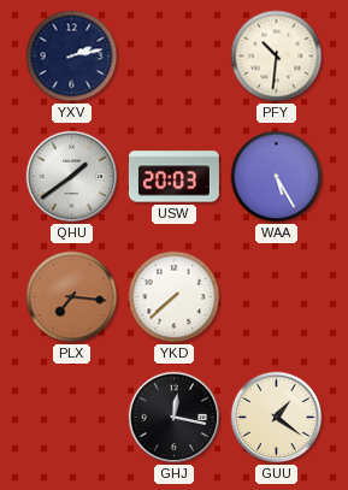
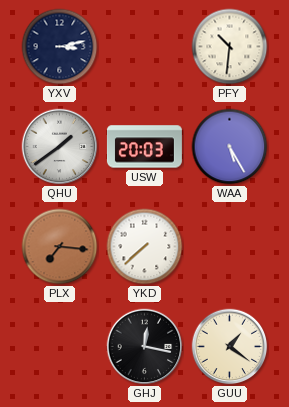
YXV: 2:13 -> 3:13
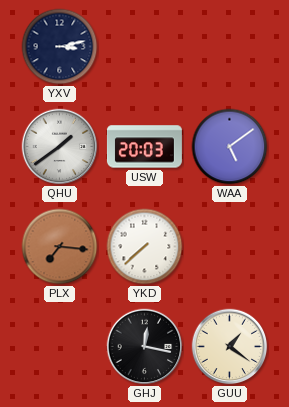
PFY: 10:31 -> none
WAA: 5:25 -> 5:09
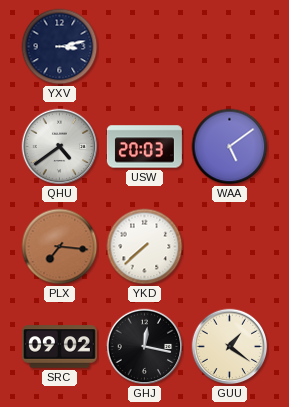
QHU: 1:39 -> 4:39
SRC: none -> 09:02
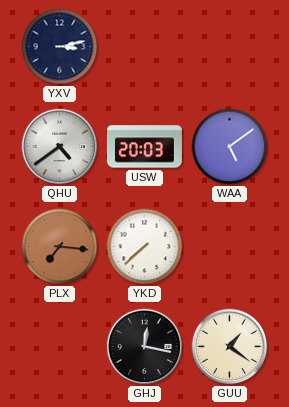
SRC: 09:02 -> none
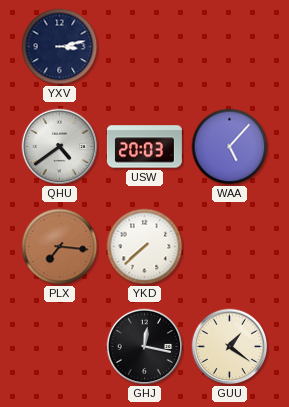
WAA: 5:09 -> 5:07
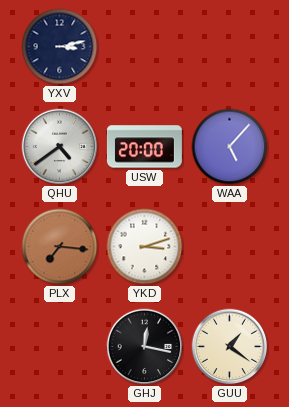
USW: 20:03 -> 20:00
YKD: 7:38 -> 3:12
